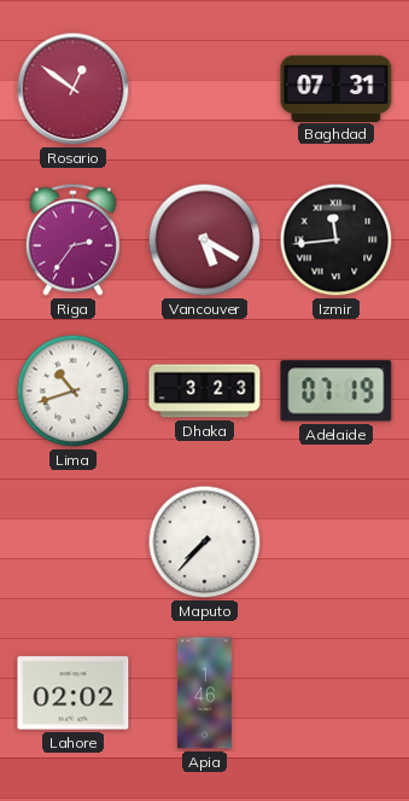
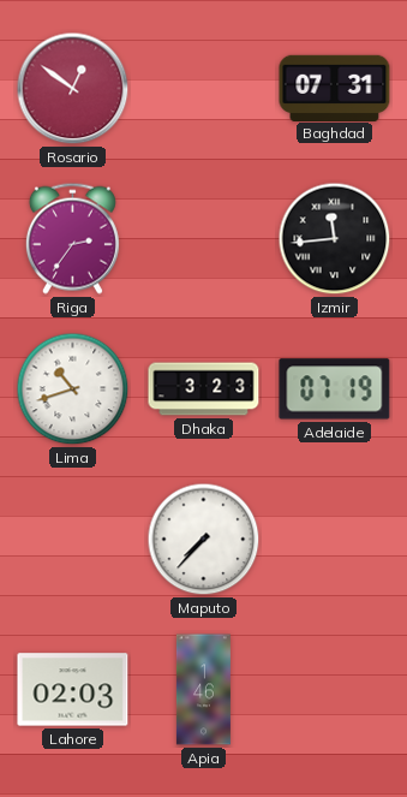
Vancouver: 5:20 -> none
Lahore: 02:02 -> 02:03
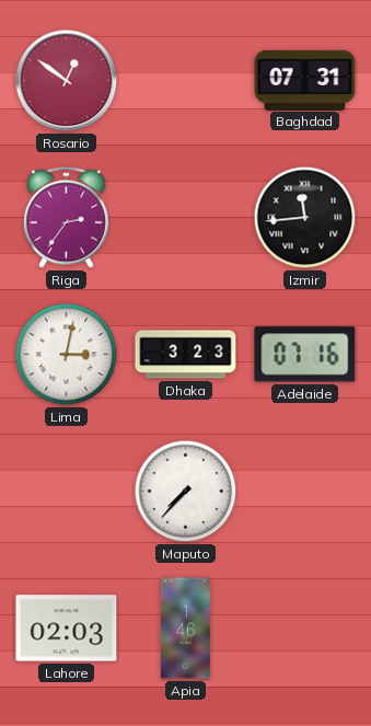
Lima: 10:42 -> 3:02
Adelaide: 07:19 -> 07:16
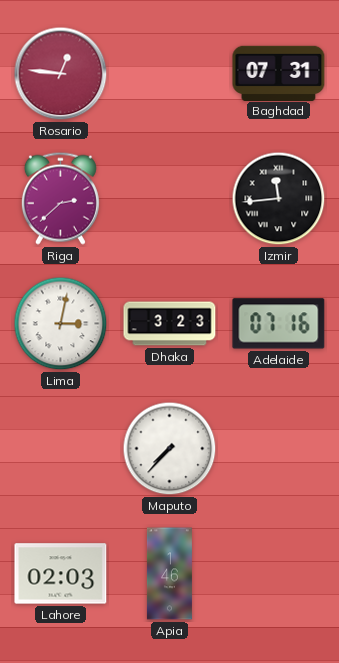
Rosario: 12:51 -> 12:46
Riga: 2:36 -> 2:38
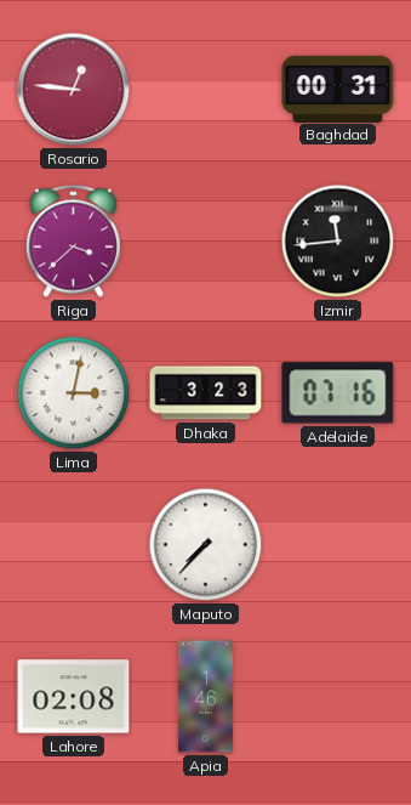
Baghdad: 07:31 -> 00:31
Riga: 2:38 -> 3:38
Lahore: 02:03 -> 02:08
